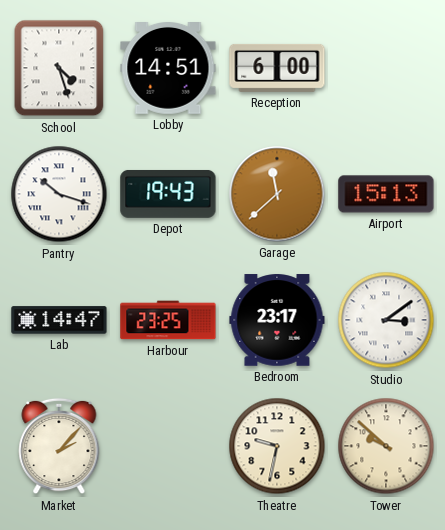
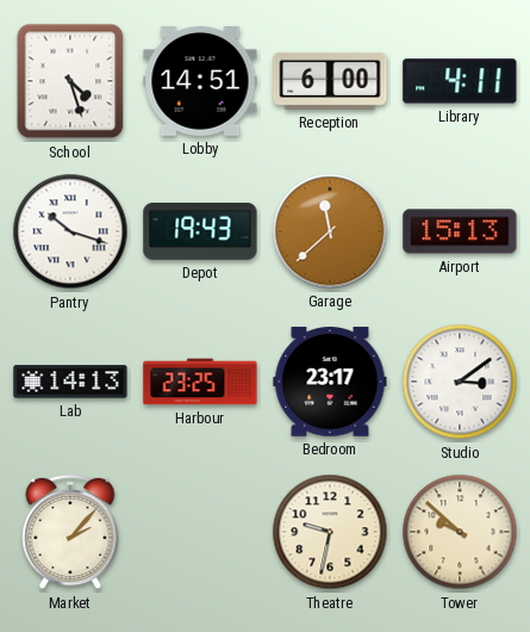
Library: none -> 4:11
Lab: 14:47 -> 14:13
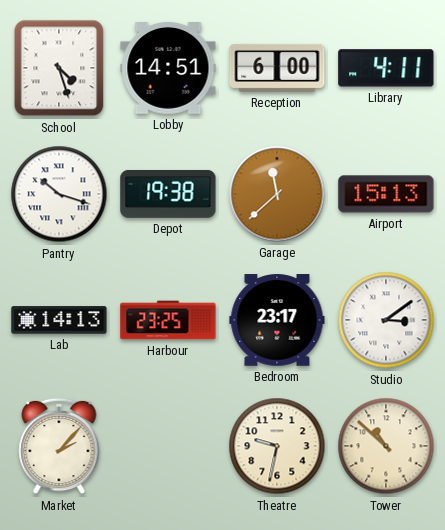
Depot: 19:43 -> 19:38
Tower: 9:52 -> 10:52
